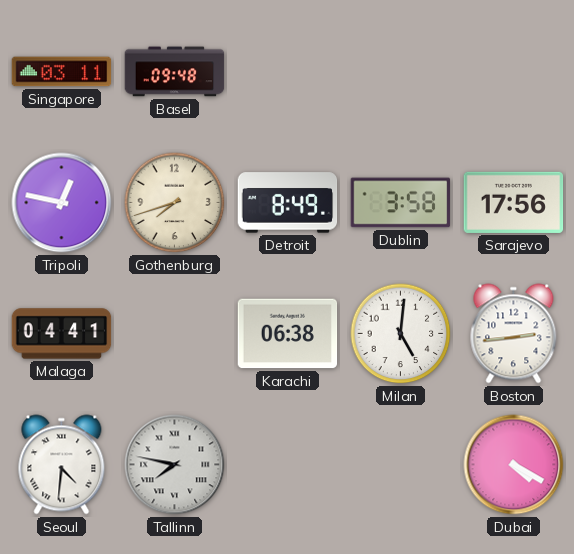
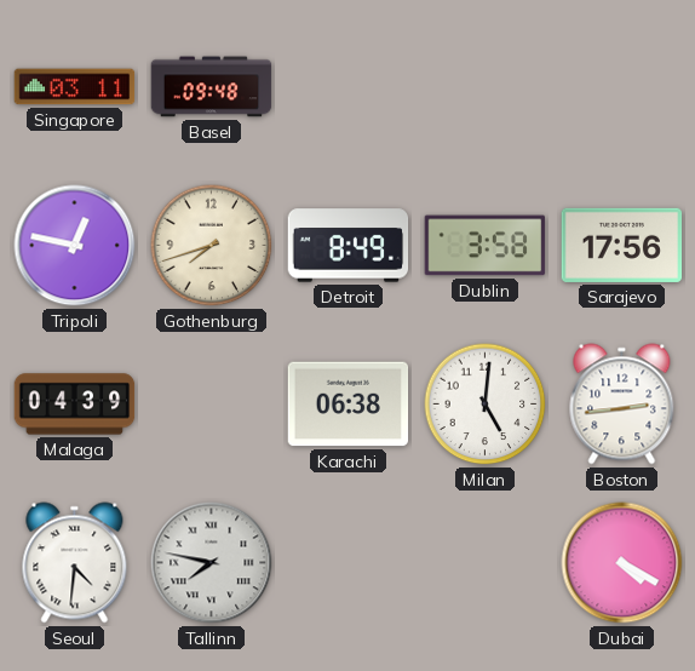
Malaga: 04:41 -> 04:39
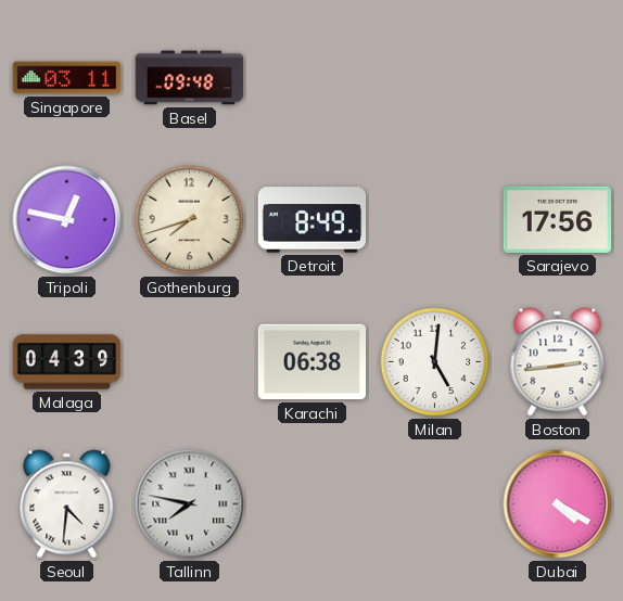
Dublin: 3:58 -> none
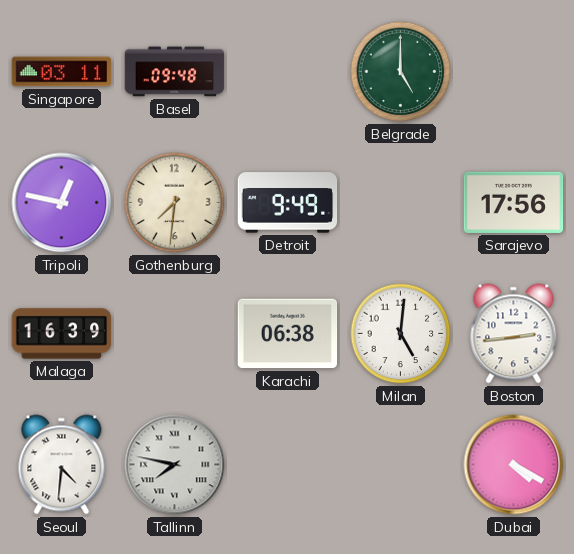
Belgrade: none -> 5:00
Gothenburg: 7:42 -> 7:31
Detroit: 8:49 -> 9:49
Malaga: 04:39 -> 16:39
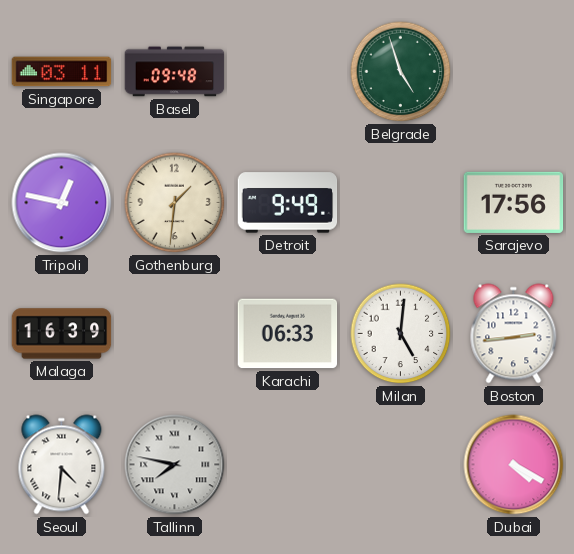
Belgrade: 5:00 -> 4:57
Gothenburg: 7:31 -> 1:31
Karachi: 06:38 -> 06:33
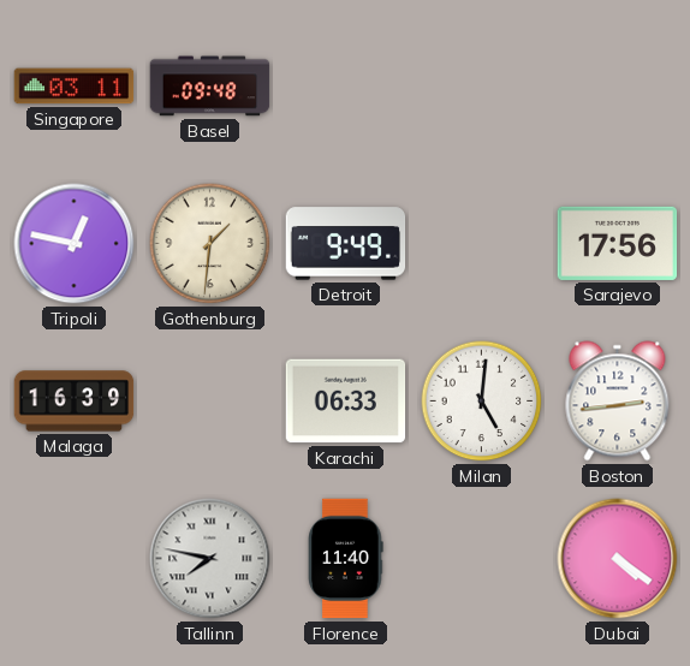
Belgrade: 4:57 -> none
Seoul: 4:31 -> none
Florence: none -> 11:40
Dubai: 4:20 -> 4:21
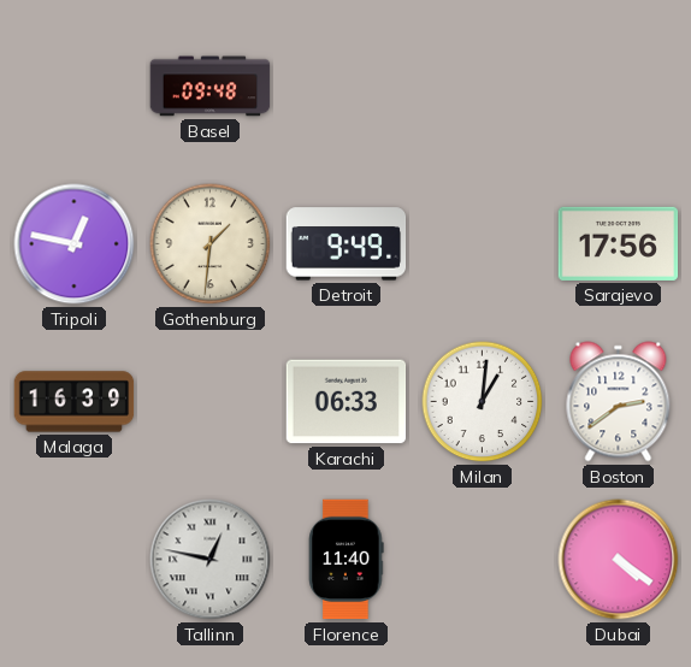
Singapore: 03:11 -> none
Milan: 5:01 -> 1:01
Boston: 2:44 -> 2:39
Tallinn: 7:47 -> 12:47
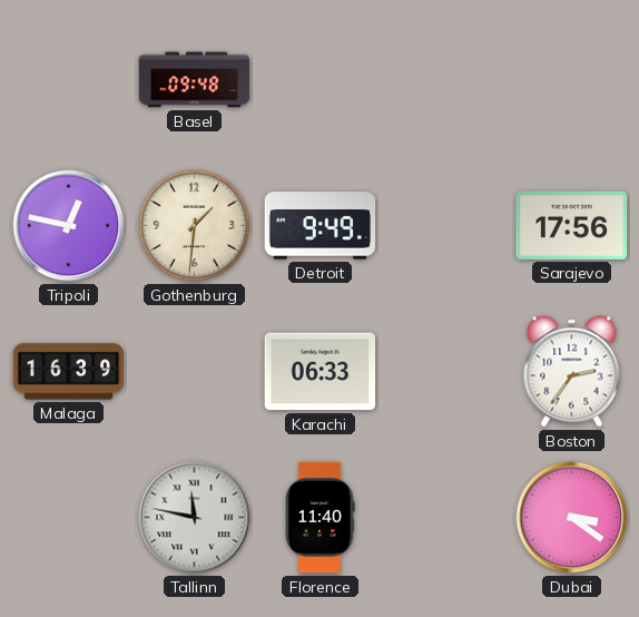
Milan: 1:01 -> none
Boston: 2:39 -> 2:36
Tallinn: 12:47 -> 11:47
Dubai: 4:21 -> 3:21
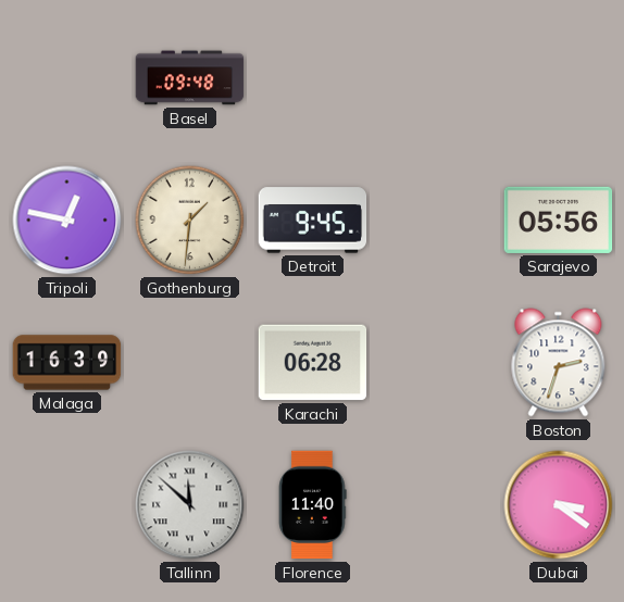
Detroit: 9:49 -> 9:45
Sarajevo: 17:56 -> 05:56
Karachi: 06:33 -> 06:28
Boston: 2:36 -> 2:33
Tallinn: 11:47 -> 11:52
